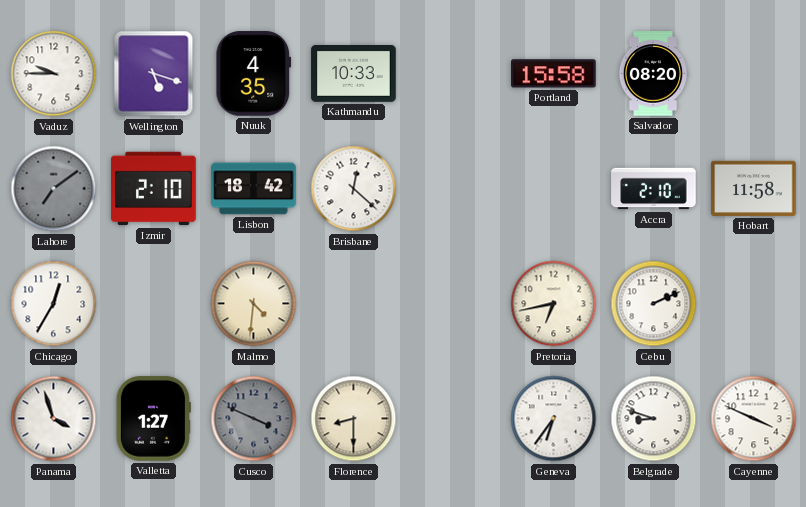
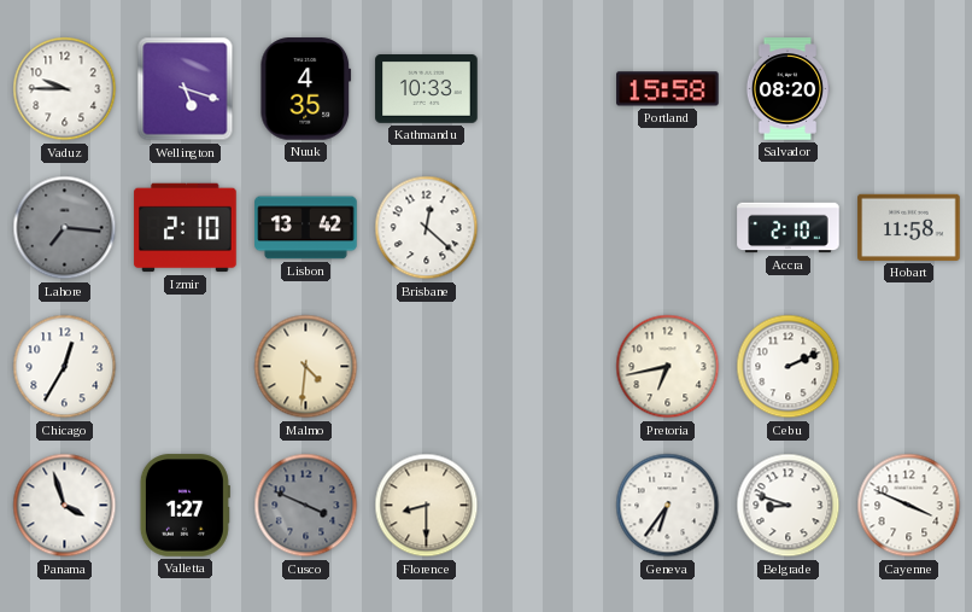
Lahore: 7:09 -> 7:16
Lisbon: 18:42 -> 13:42
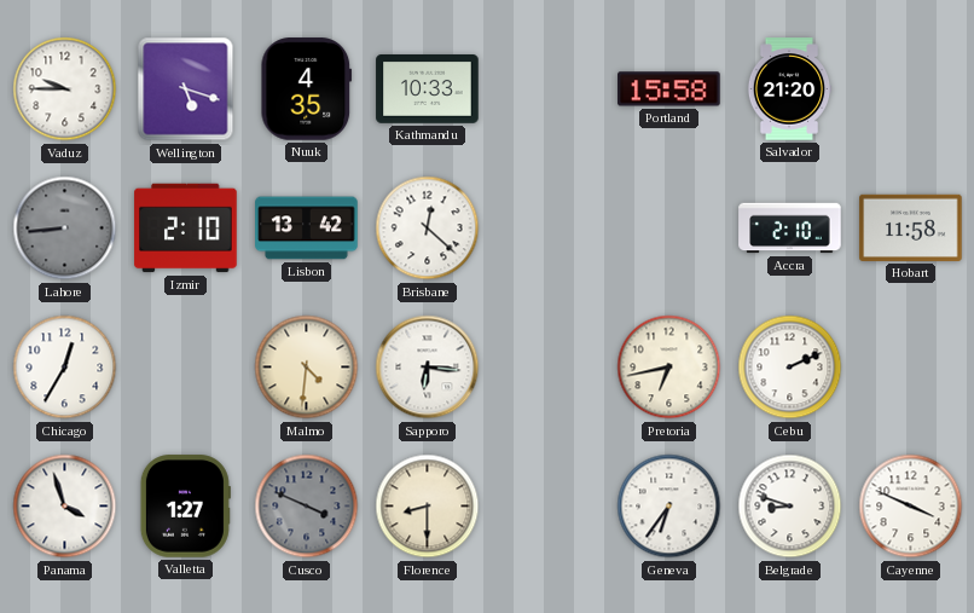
Salvador: 08:20 -> 21:20
Lahore: 7:16 -> 8:44
Sapporo: none -> 6:16
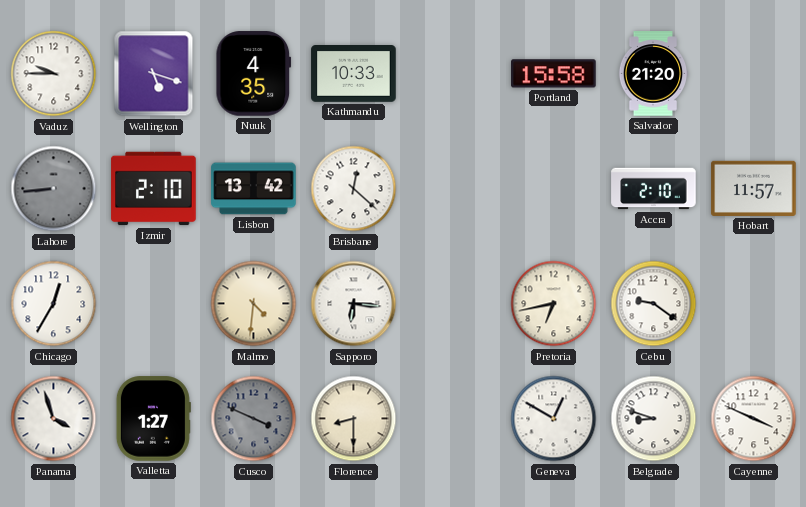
Hobart: 11:58 -> 11:57
Cebu: 2:11 -> 9:21
Geneva: 6:36 -> 12:50
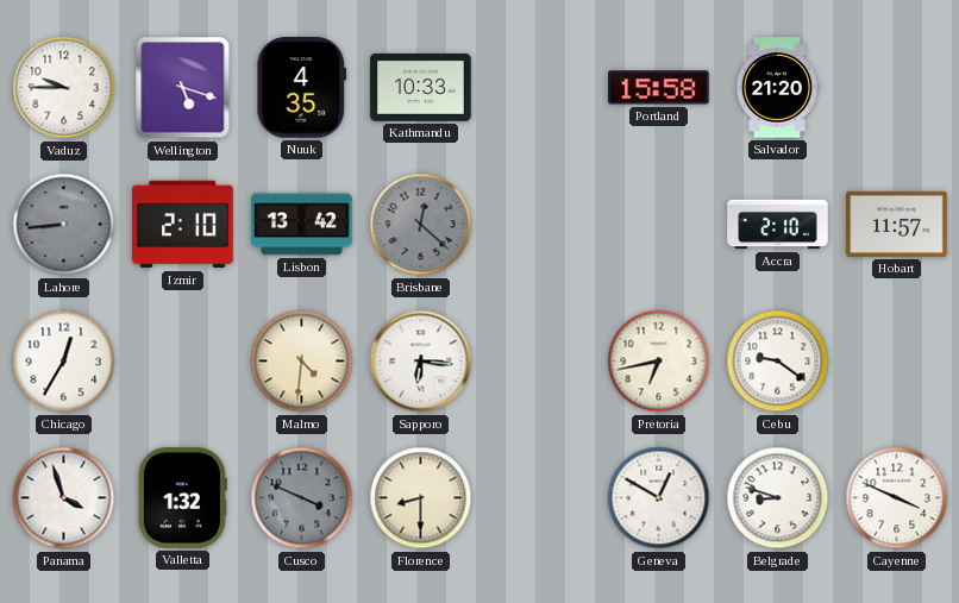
Brisbane dial: white -> grey
Valletta: 1:27 -> 1:32
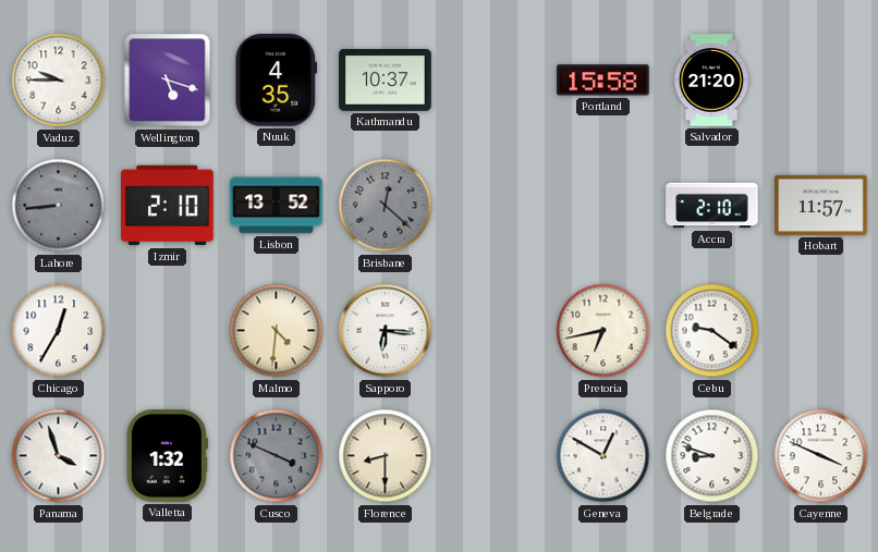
Kathmandu: 10:33 -> 10:37
Lisbon: 13:42 -> 13:52
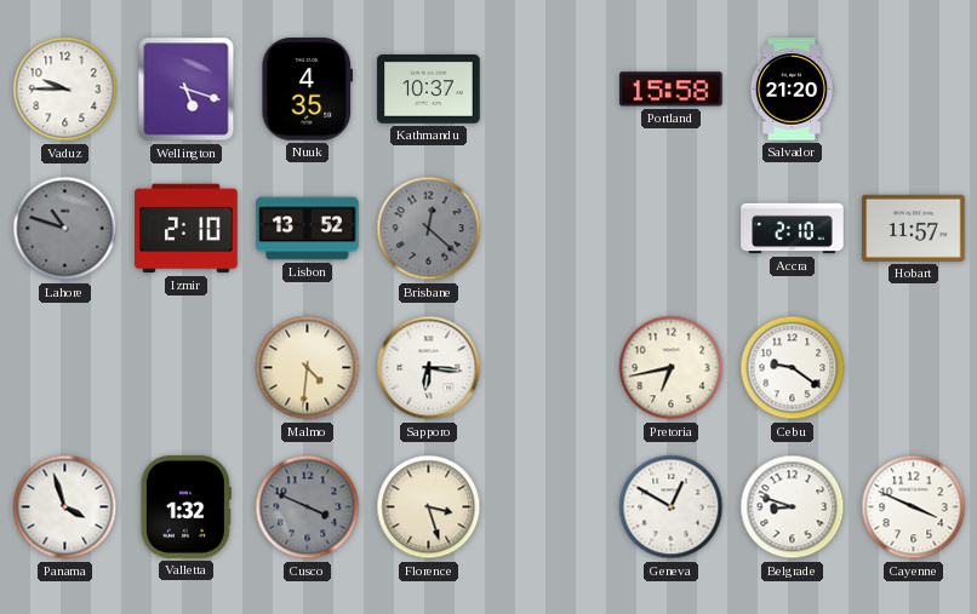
Lahore: 8:44 -> 10:48
Chicago: 12:35 -> none
Florence: 8:30 -> 3:27
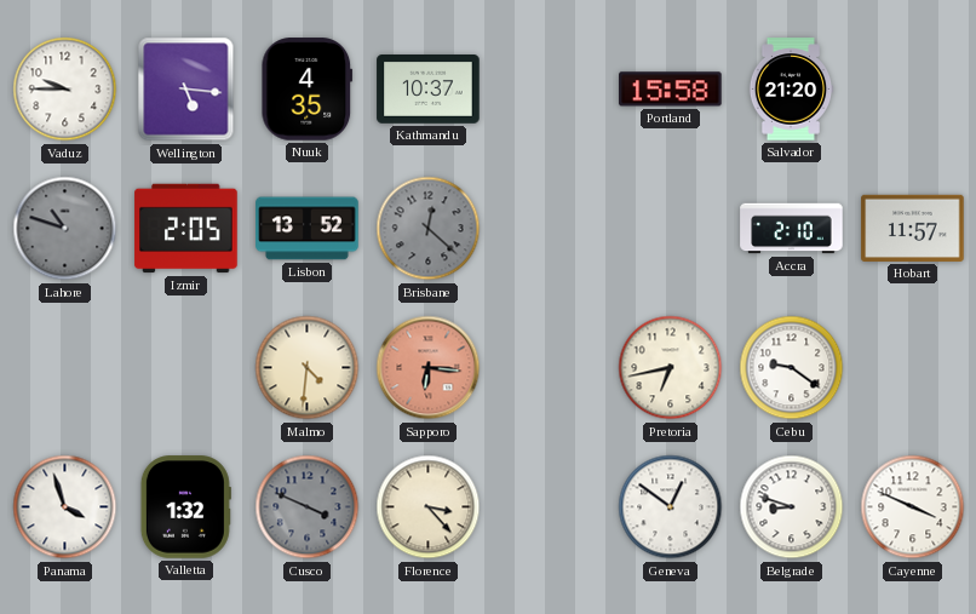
Wellington: 5:18 -> 5:16
Izmir: 2:10 -> 2:05
Sapporo dial: white -> salmon
Florence: 3:27 -> 3:23
Geneva: 12:50 -> 12:51
